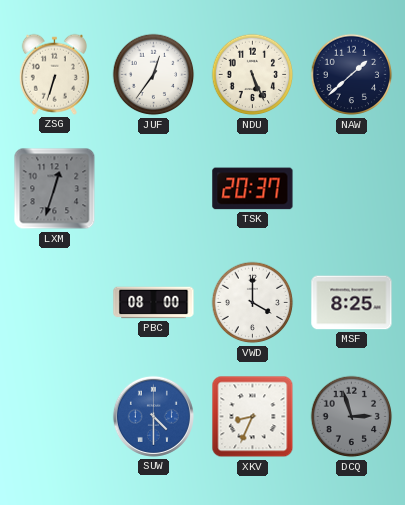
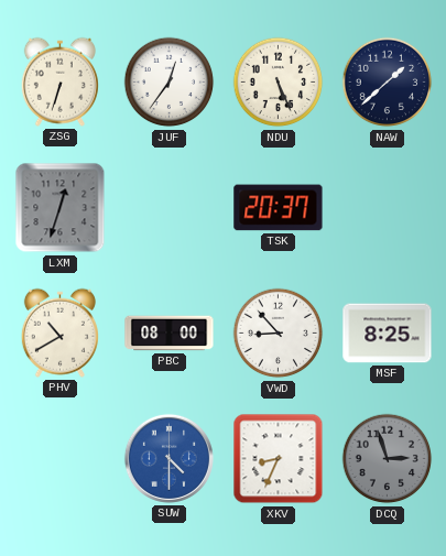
PHV: none -> 10:40
VWD: 4:00 -> 8:53
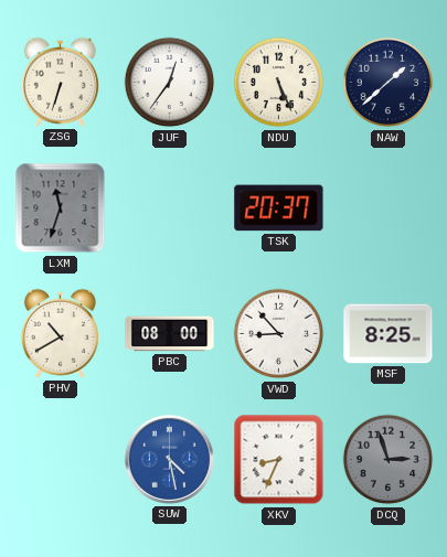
LXM: 12:33 -> 11:33
SUW: 4:30 -> 4:28
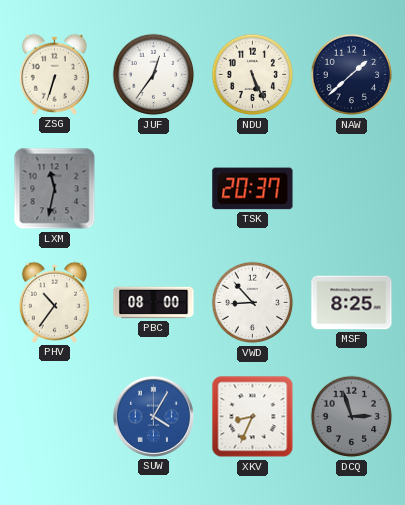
LXM: 11:33 -> 11:32
PHV: 10:40 -> 10:36
SUW: 4:28 -> 4:05
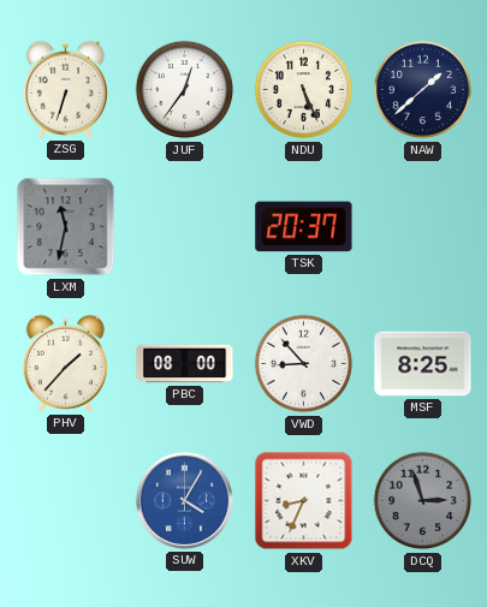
PHV: 10:36 -> 1:37
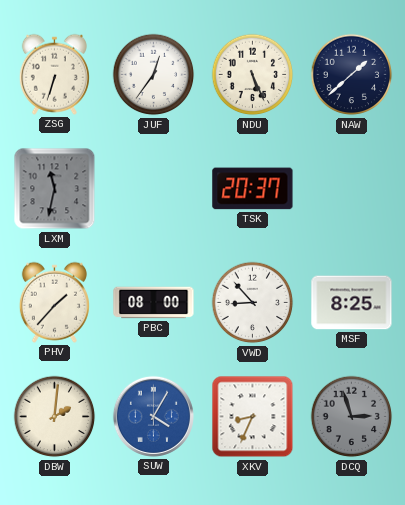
DBW: none -> 2:01
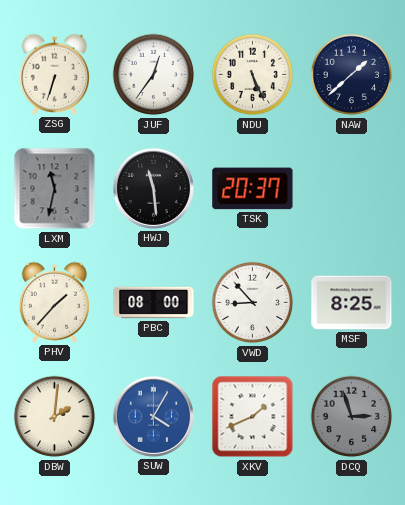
HWJ: none -> 11:29
XKV: 8:34 -> 1:41
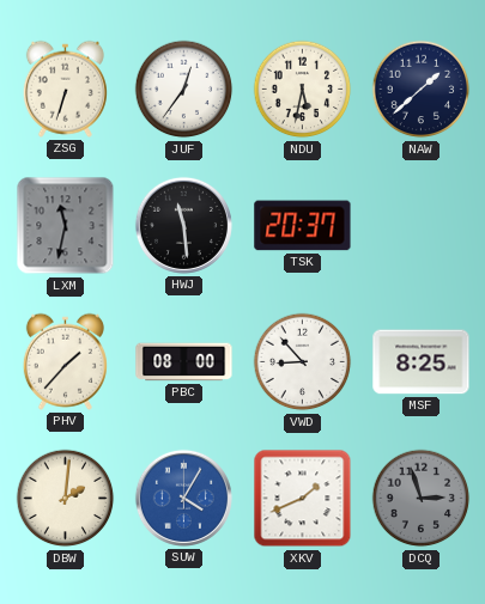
NDU: 5:26 -> 5:32
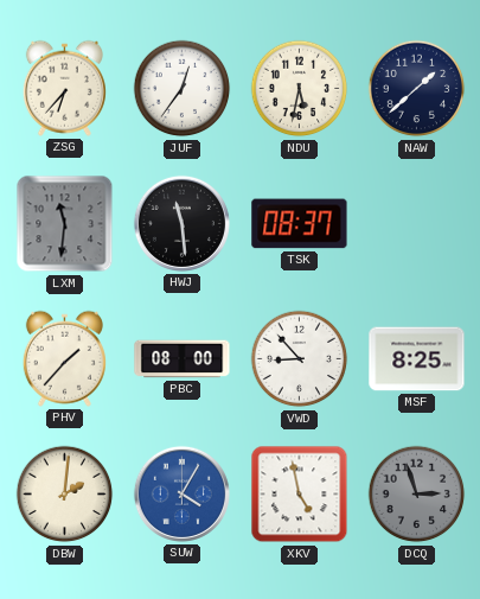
ZSG: 6:33 -> 6:37
LXM: 11:32 -> 11:31
TSK: 20:37 -> 08:37
XKV: 1:41 -> 4:58
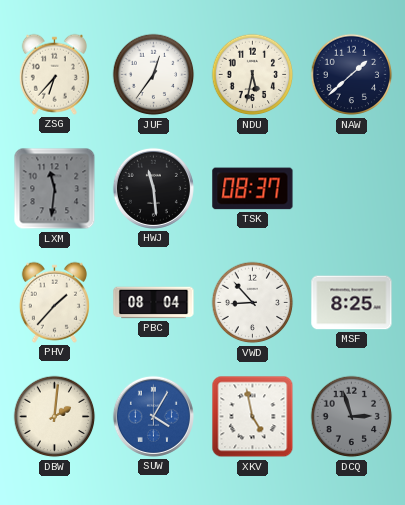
PBC: 08:00 -> 08:04
